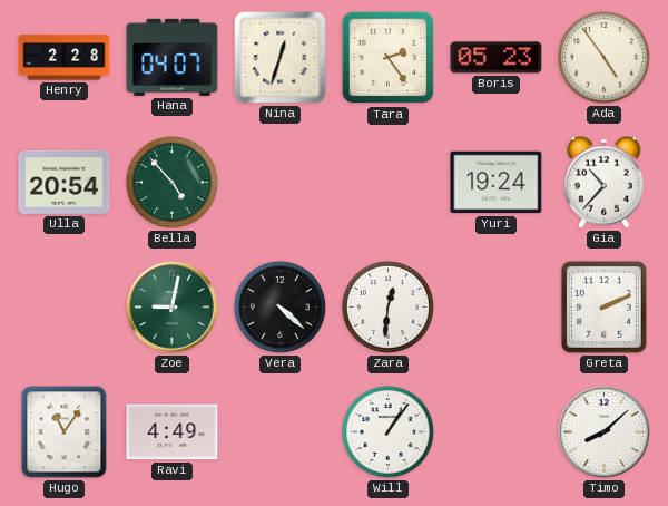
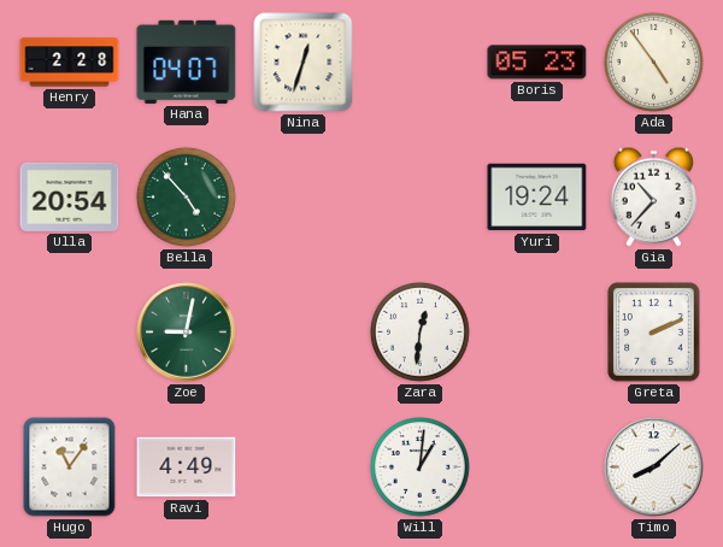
Tara: 2:24 -> none
Vera: 4:22 -> none
Will: 1:06 -> 1:01
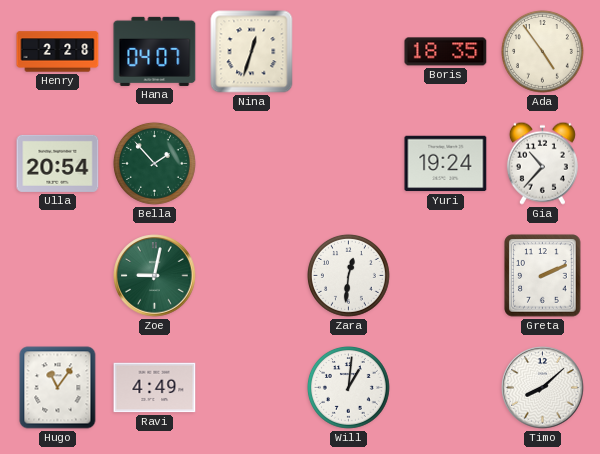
Boris: 05:23 -> 18:35
Bella: 4:53 -> 1:53
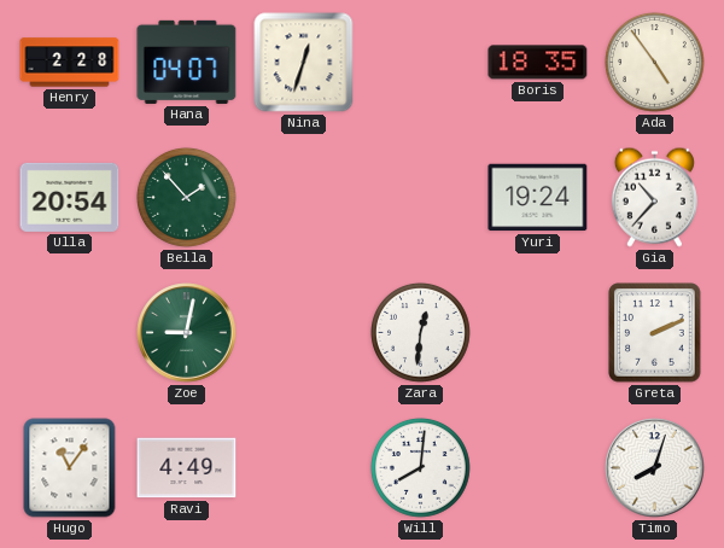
Will: 1:01 -> 8:01
Timo: 8:08 -> 8:03
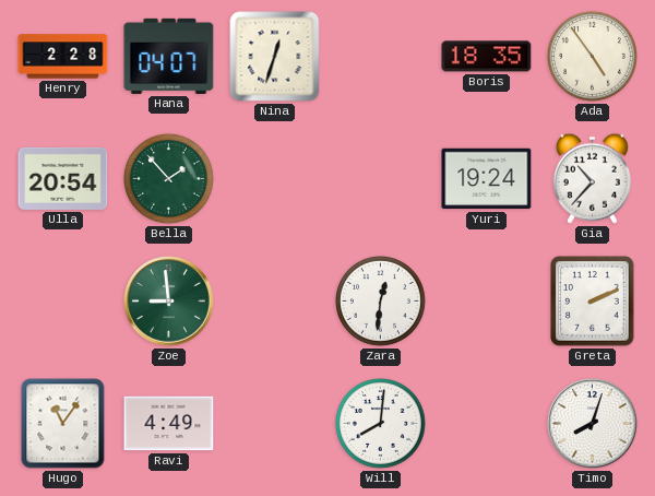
Zoe: 9:02 -> 8:59
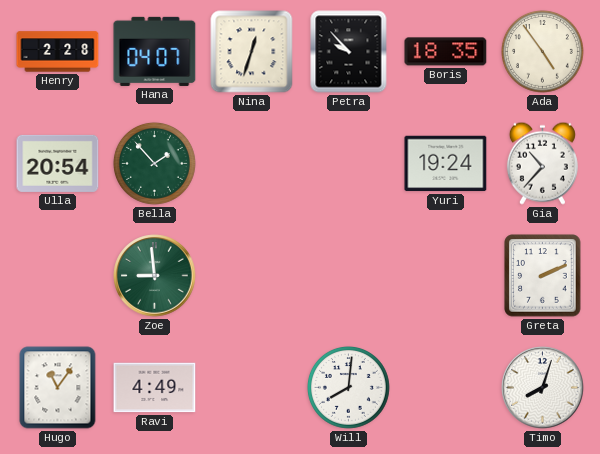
Petra: none -> 9:53
Zara: 12:31 -> none
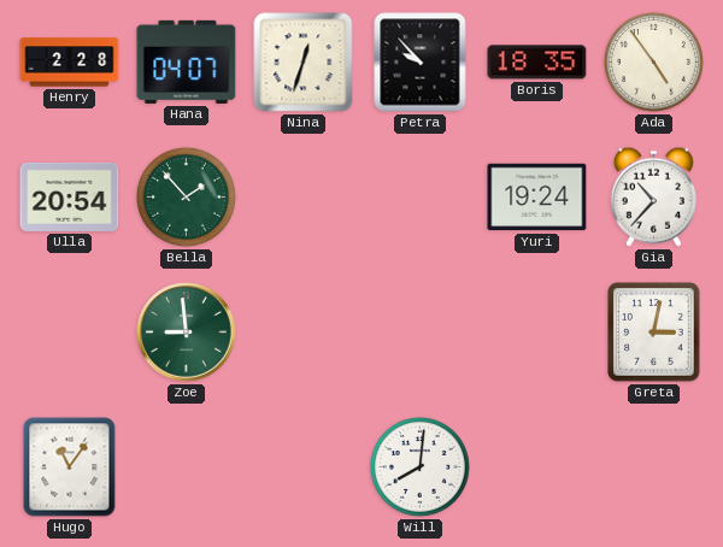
Greta: 2:11 -> 3:02
Ravi: 4:49 -> none
Timo: 8:03 -> none
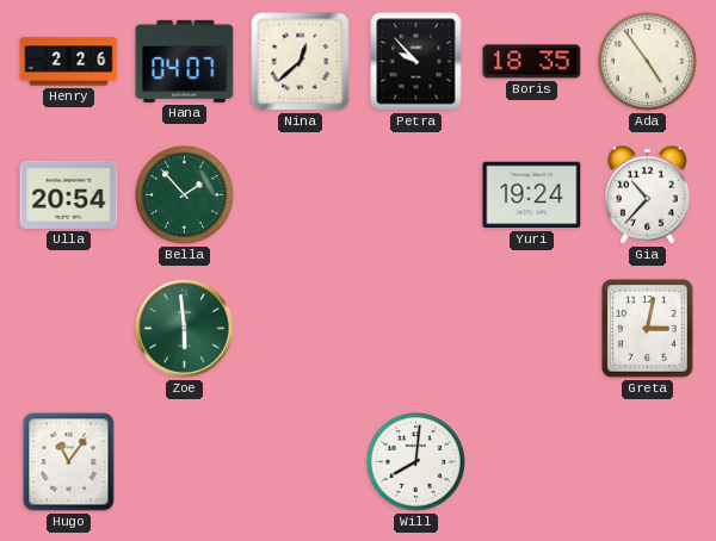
Henry: 2:28 -> 2:26
Nina: 12:33 -> 12:38
Zoe: 8:59 -> 5:59
